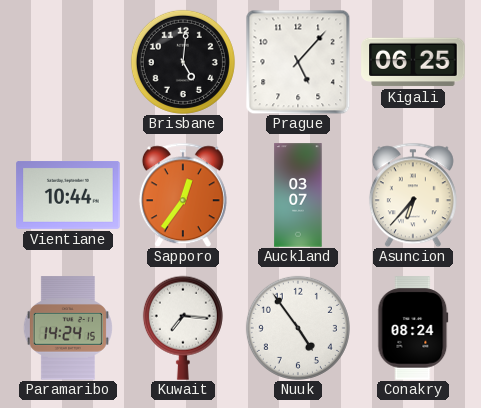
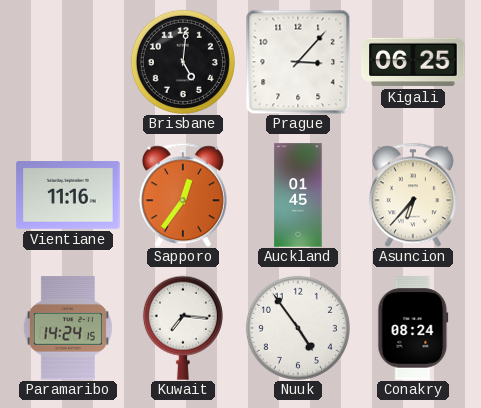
Prague: 5:07 -> 3:07
Vientiane: 10:44 -> 11:16
Auckland: 03:07 -> 01:45
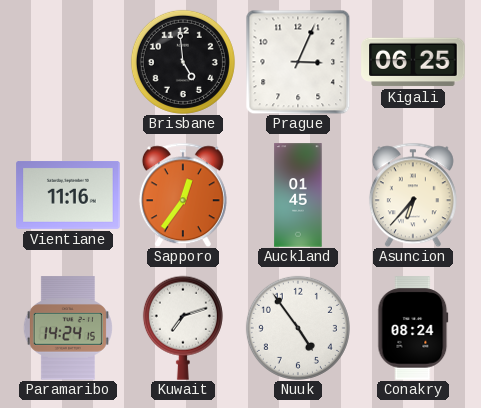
Brisbane: 5:01 -> 4:59
Prague: 3:07 -> 3:04
Kuwait: 7:16 -> 7:12
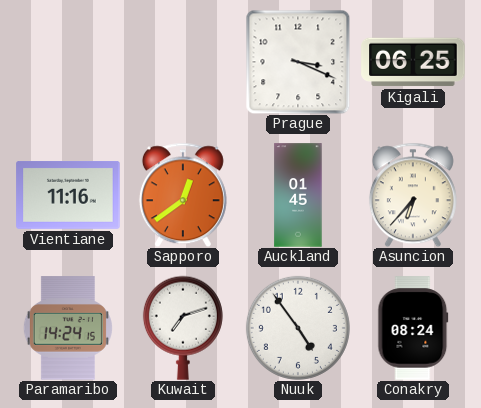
Brisbane: 4:59 -> none
Prague: 3:04 -> 3:19
Sapporo: 12:36 -> 12:39
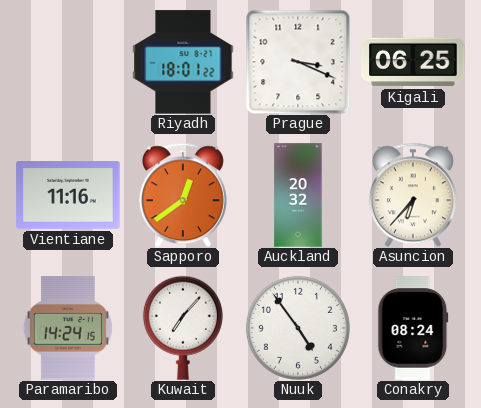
Riyadh: none -> 18:01
Auckland: 01:45 -> 20:32
Kuwait: 7:12 -> 7:07
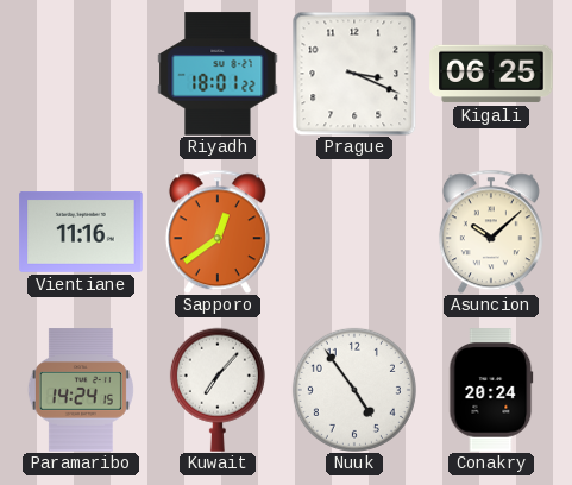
Auckland: 20:32 -> none
Asuncion: 6:37 -> 10:08
Conakry: 08:24 -> 20:24
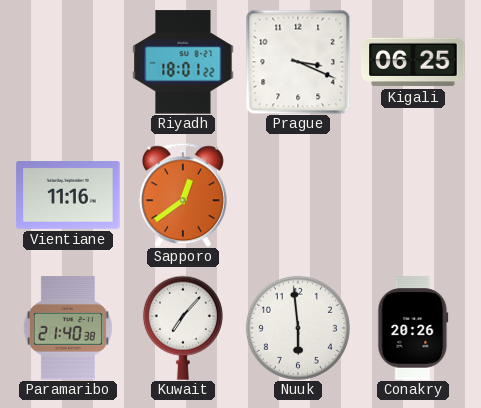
Asuncion: 10:08 -> none
Paramaribo: 14:24 -> 21:40
Nuuk: 4:54 -> 5:59
Conakry: 20:24 -> 20:26
